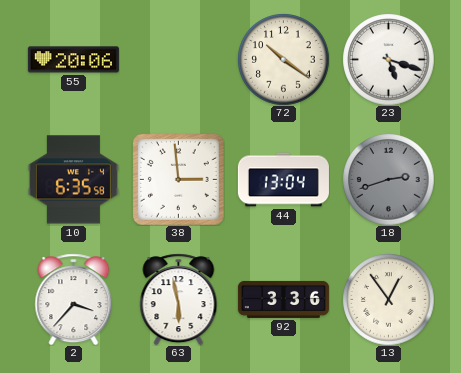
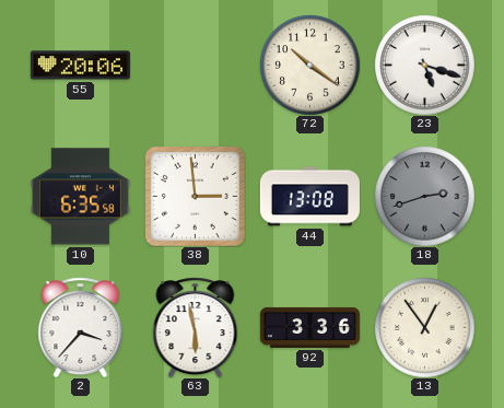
44: 13:04 -> 13:08
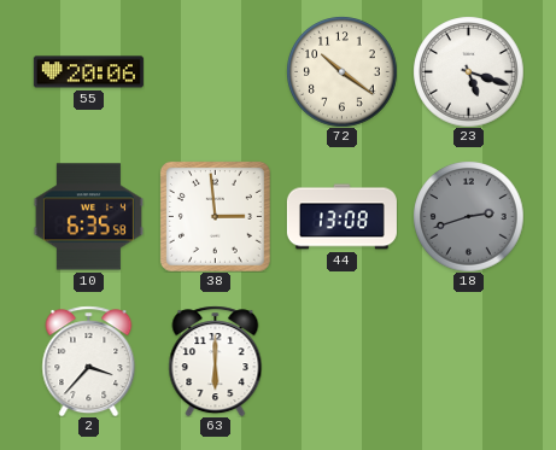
63: 5:58 -> 6:00
92: 3:36 -> none
13: 12:54 -> none
